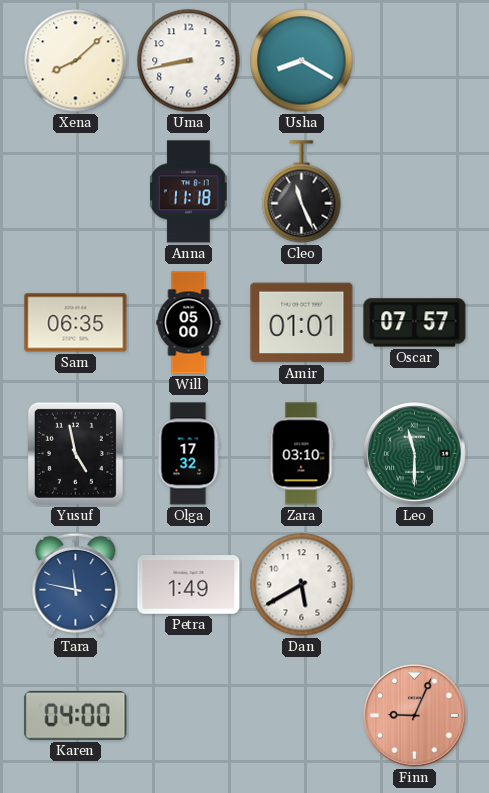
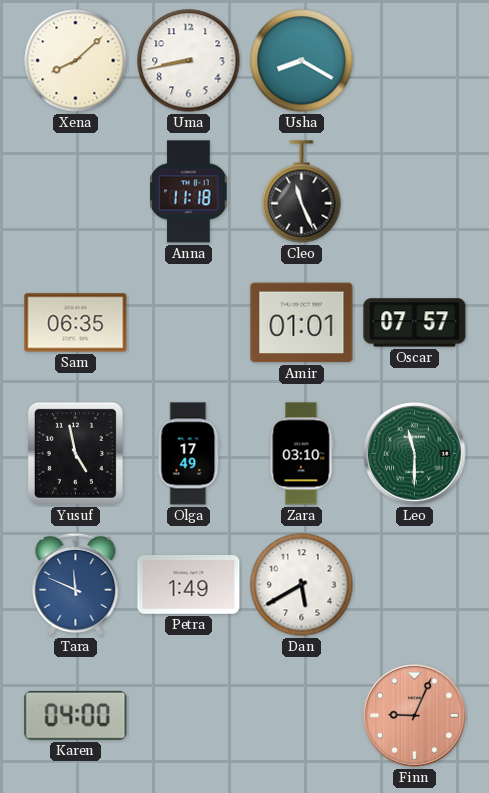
Will: 05:00 -> none
Olga: 17:32 -> 17:49
Tara: 11:47 -> 11:49
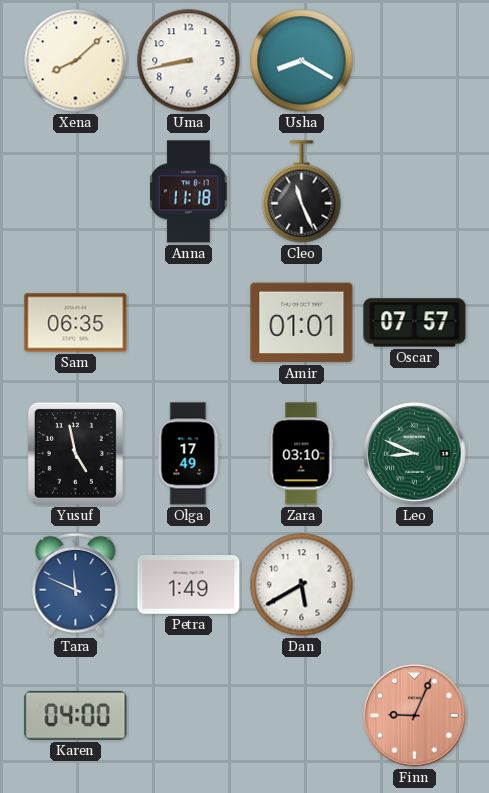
Leo: 11:30 -> 8:49
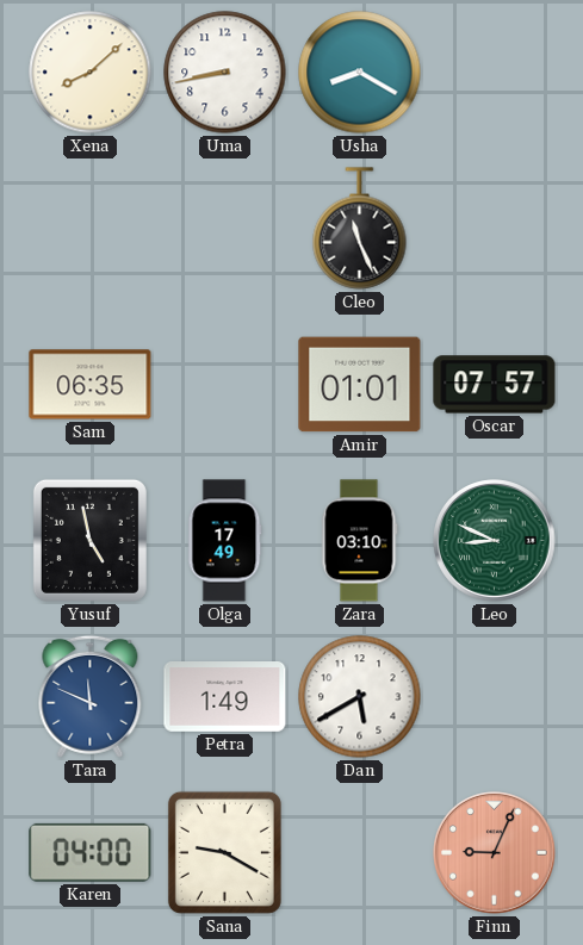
Anna: 11:18 -> none
Sana: none -> 9:20
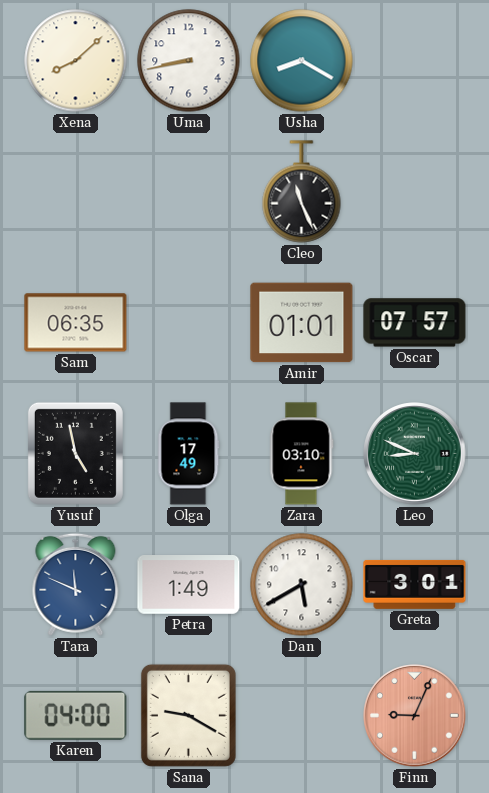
Greta: none -> 3:01
